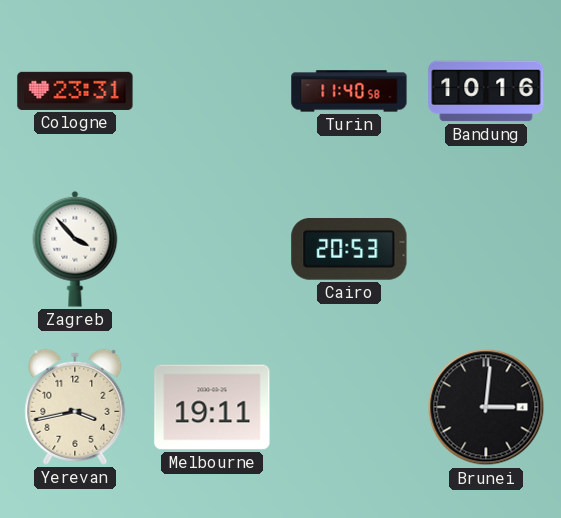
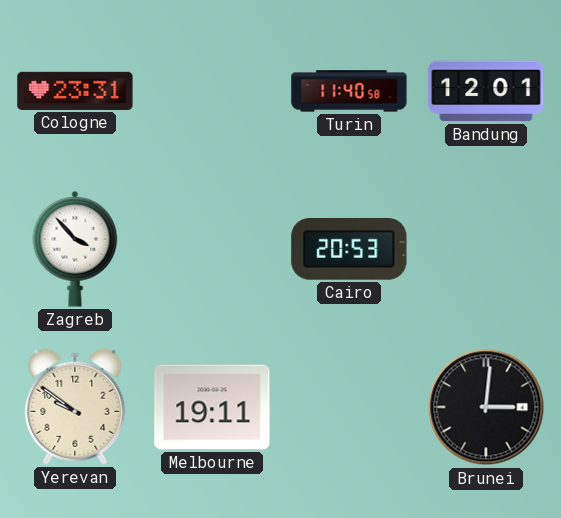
Bandung: 10:16 -> 12:01
Yerevan: 3:43 -> 9:51
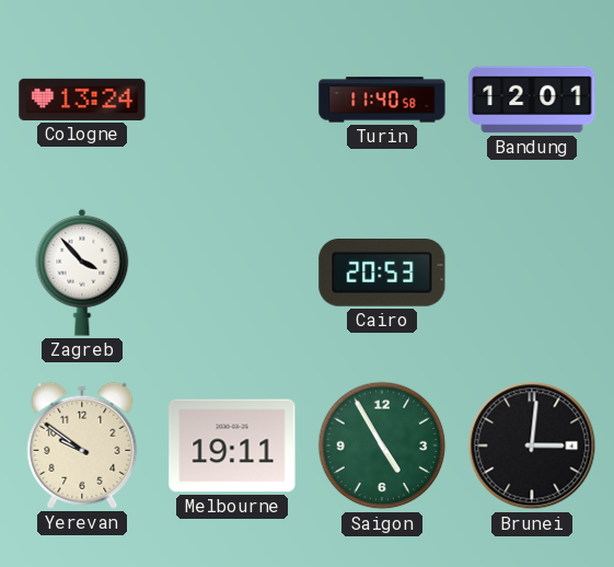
Cologne: 23:31 -> 13:24
Saigon: none -> 4:55
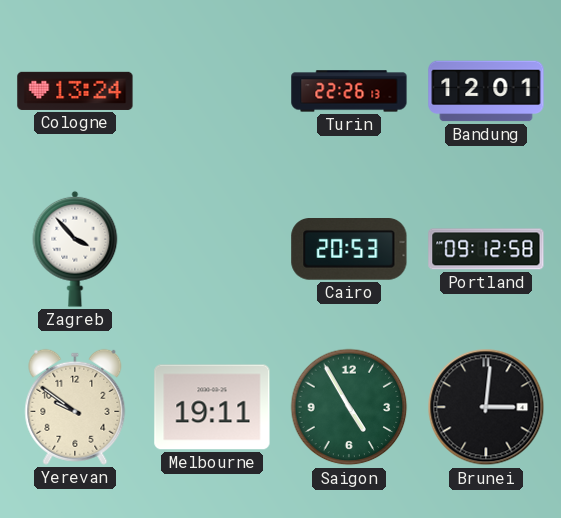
Turin: 11:40 -> 22:26
Portland: none -> 09:12
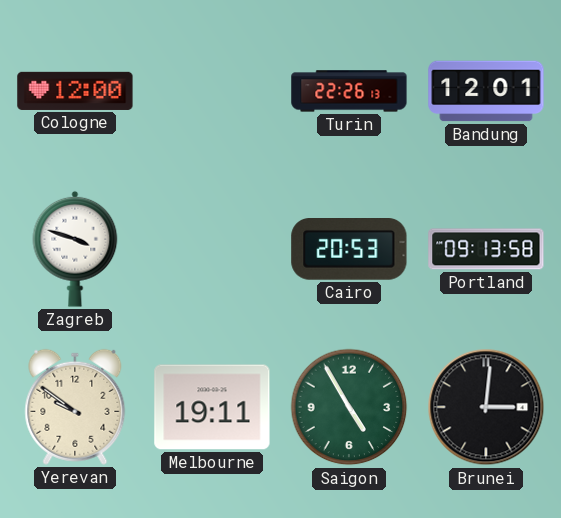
Cologne: 13:24 -> 12:00
Zagreb: 3:53 -> 3:48
Portland: 09:12 -> 09:13
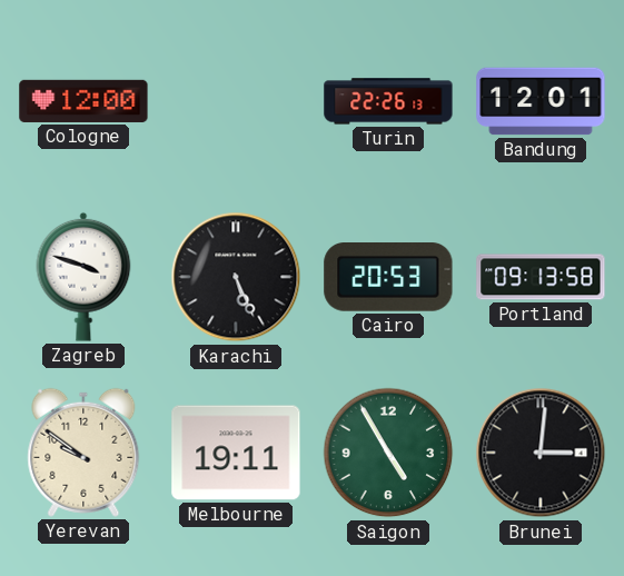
Karachi: none -> 5:26
